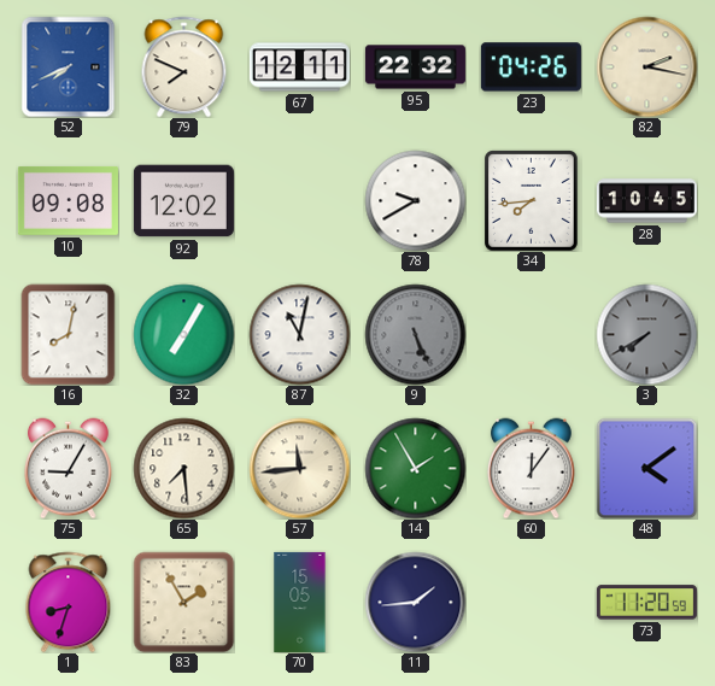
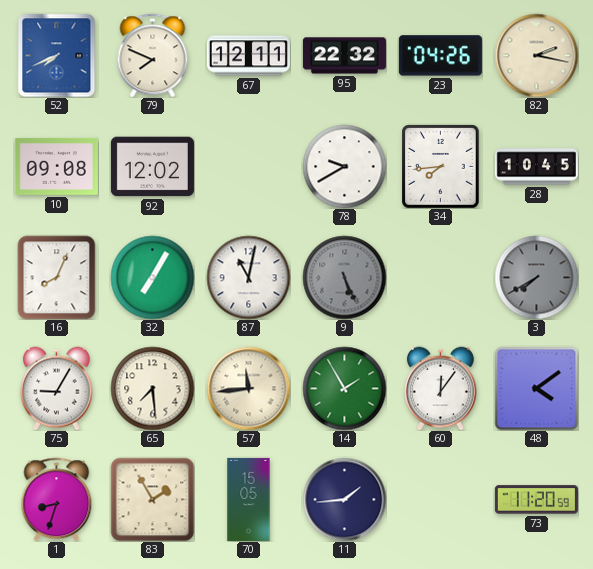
16: 8:02 -> 8:04
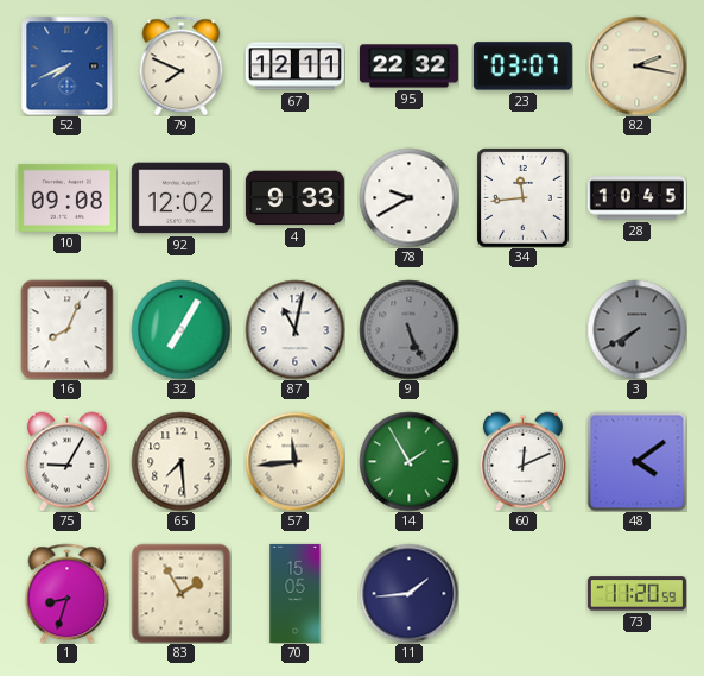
23: 04:26 -> 03:07
4: none -> 9:33
34: 7:44 -> 11:44
60: 12:06 -> 12:11
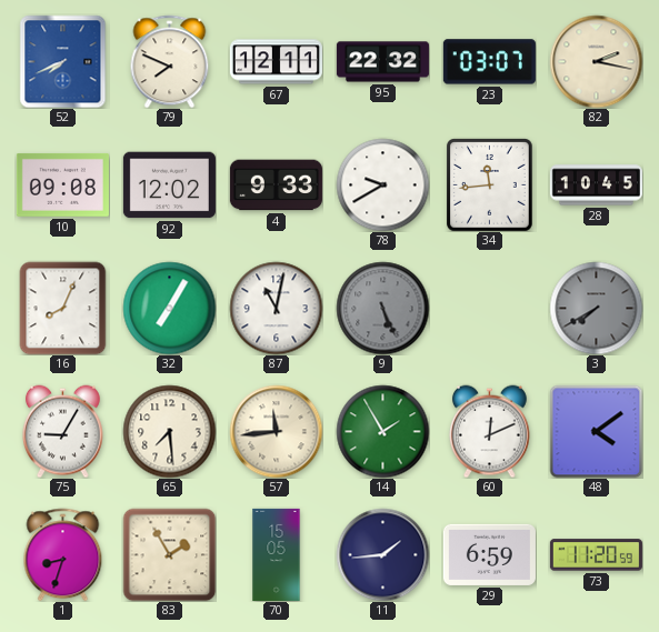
29: none -> 6:59
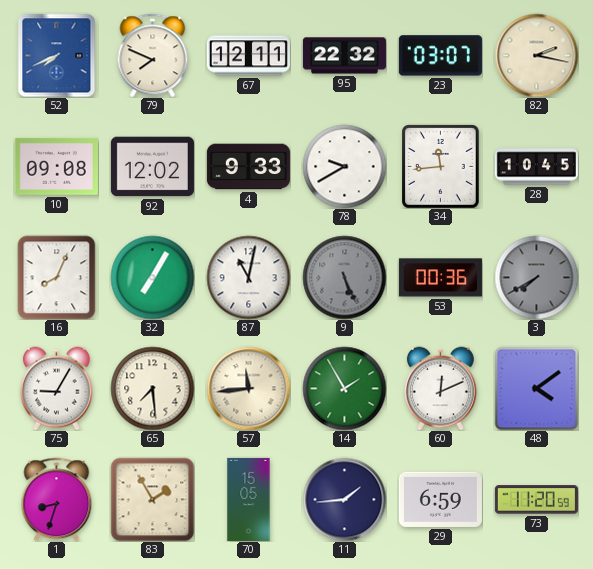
53: none -> 00:36
